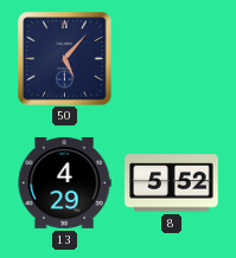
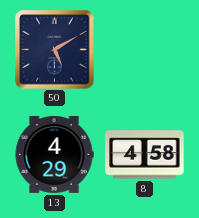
50: 5:07 -> 5:10
8: 5:52 -> 4:58
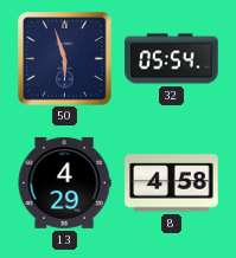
50: 5:10 -> 5:57
32: none -> 05:54
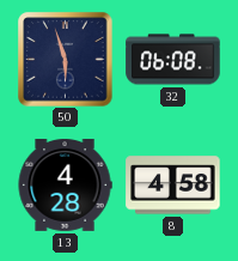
32: 05:54 -> 06:08
13: 4:29 -> 4:28
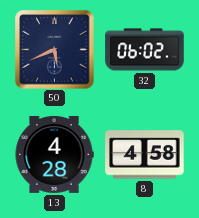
50: 5:57 -> 5:41
32: 06:08 -> 06:02
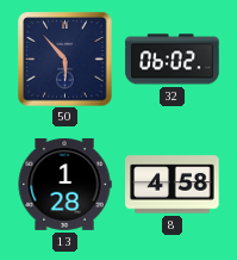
50: 5:41 -> 5:53
13: 4:28 -> 1:28
